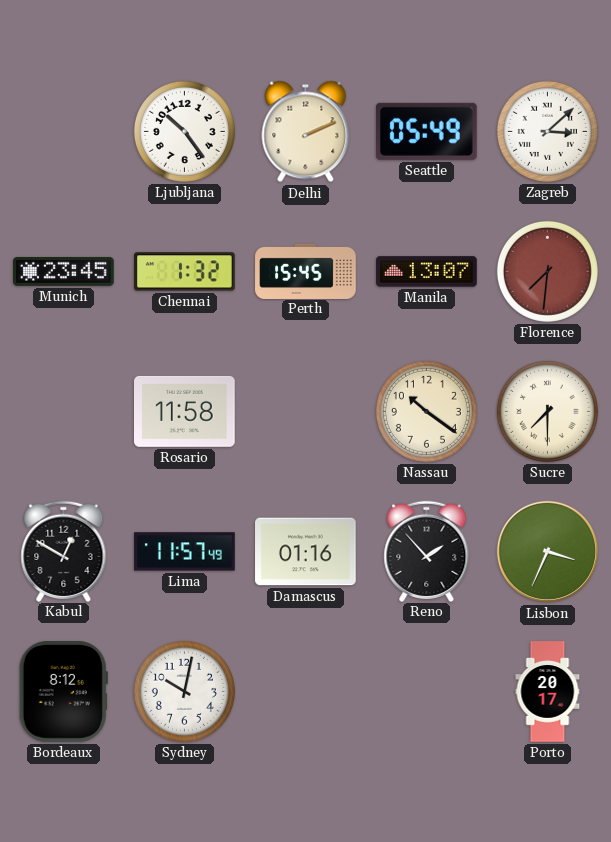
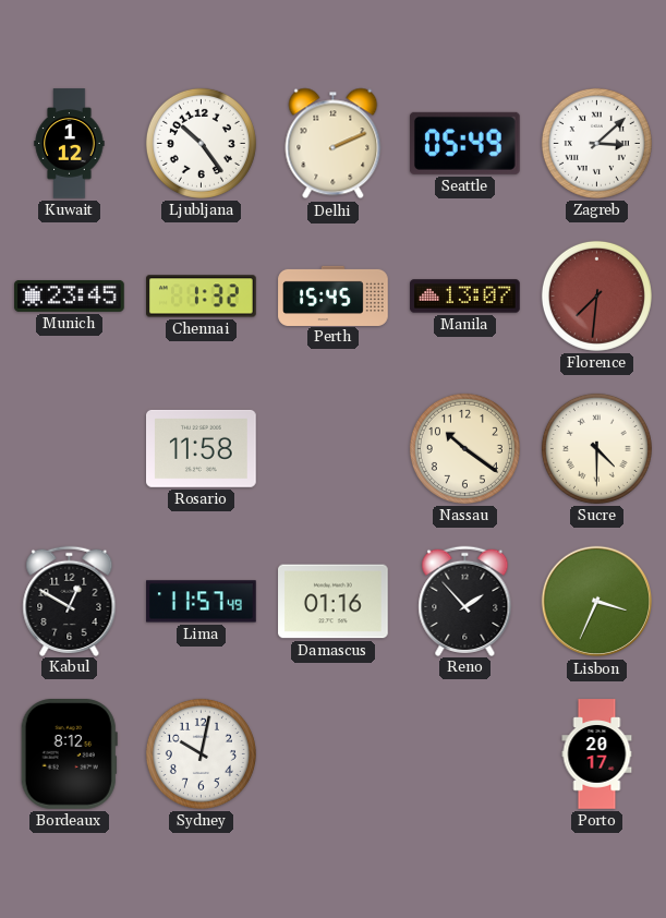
Kuwait: none -> 1:12
Sucre: 7:30 -> 4:30
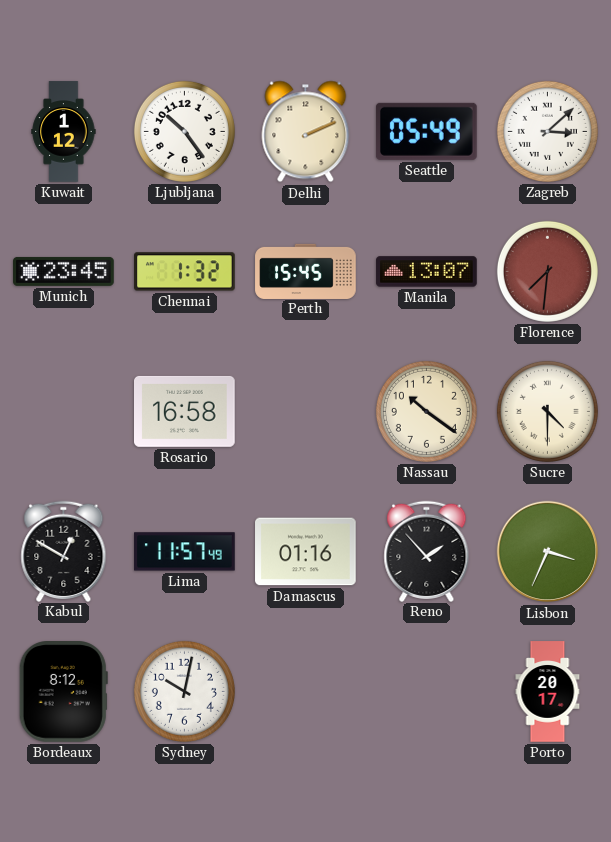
Rosario: 11:58 -> 16:58
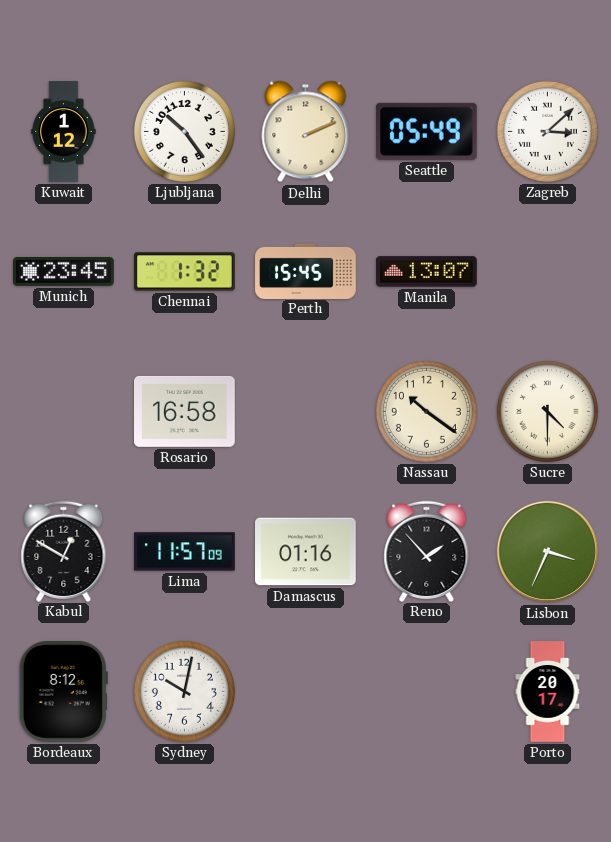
Florence: 7:31 -> none
Lima: 11:57:49 -> 11:57:09
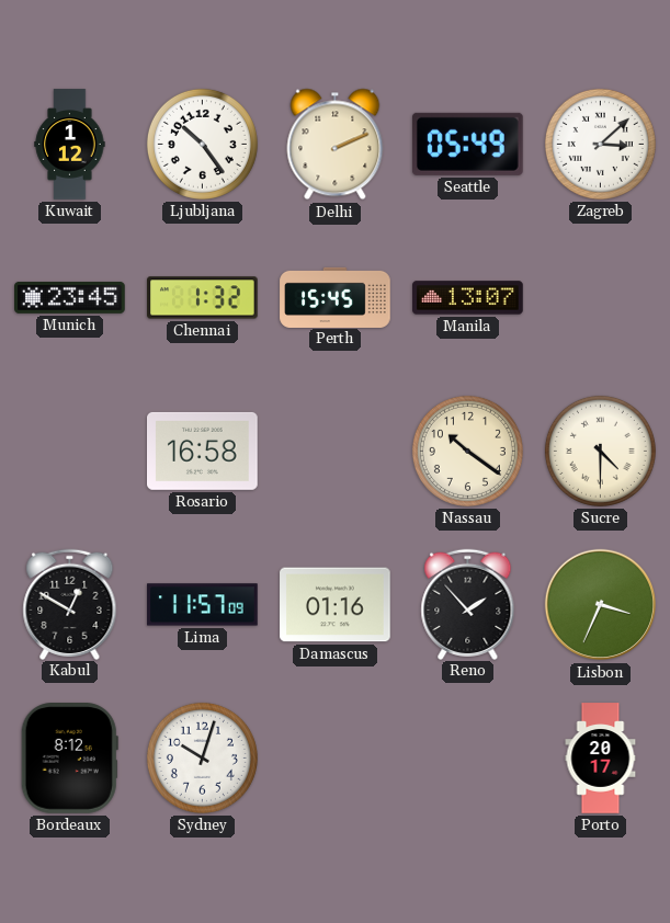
Sydney: 10:02 -> 10:03
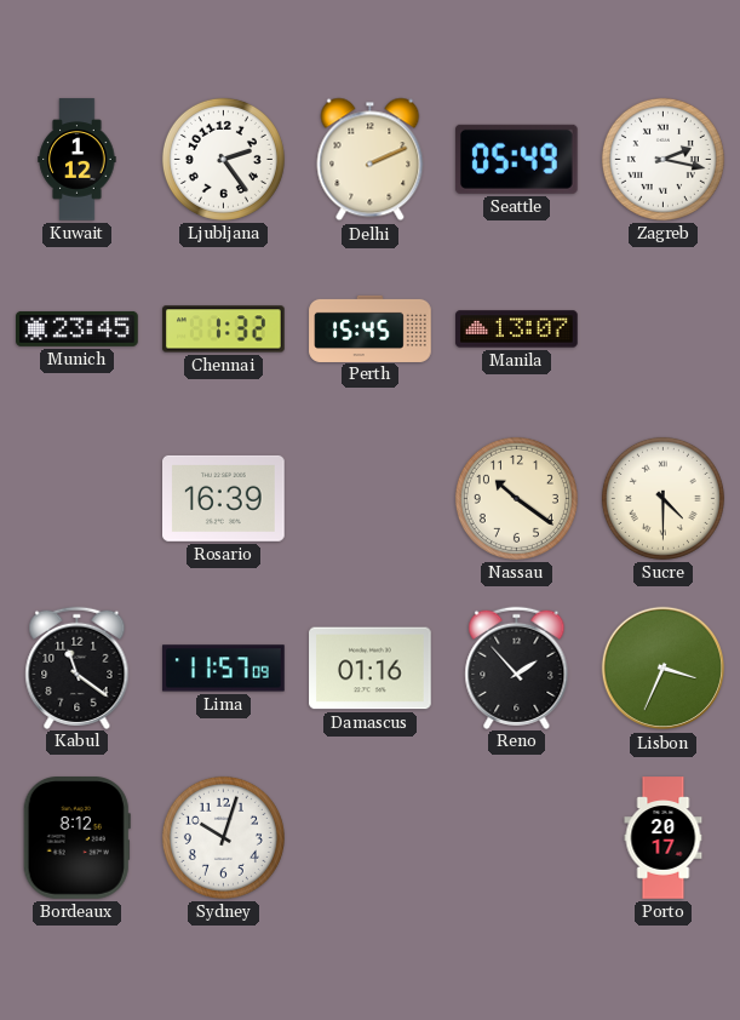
Ljubljana: 10:24 -> 2:24
Zagreb: 3:08 -> 2:17
Rosario: 16:58 -> 16:39
Kabul: 12:50 -> 11:21
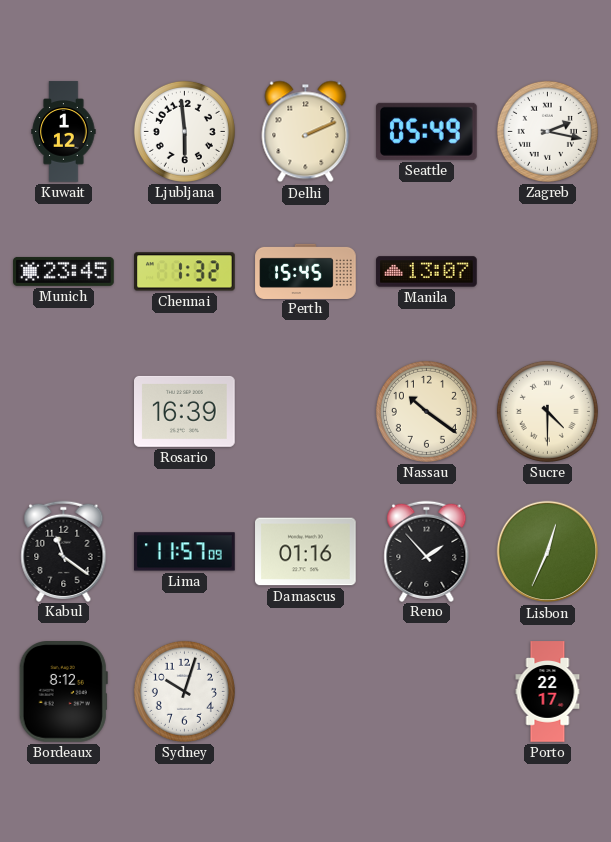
Ljubljana: 2:24 -> 5:59
Lisbon: 3:34 -> 12:34
Porto: 20:17 -> 22:17
